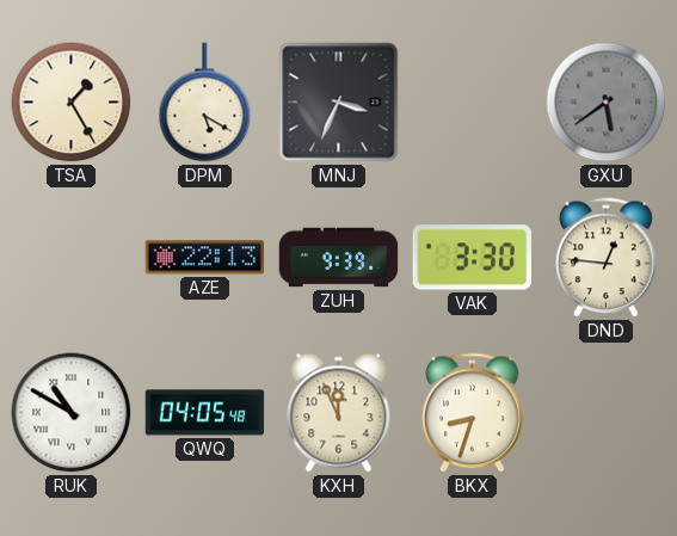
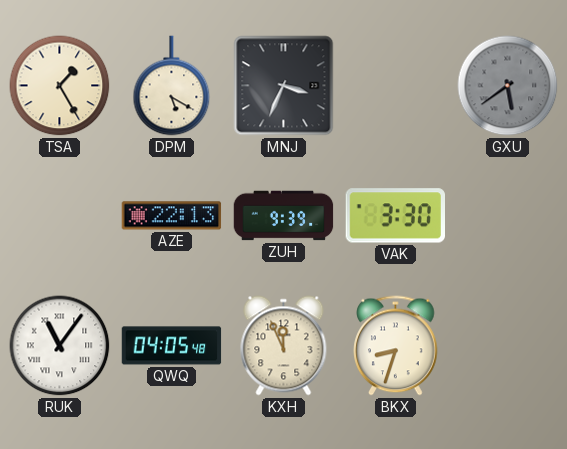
DND: 12:46 -> none
RUK: 10:50 -> 11:06
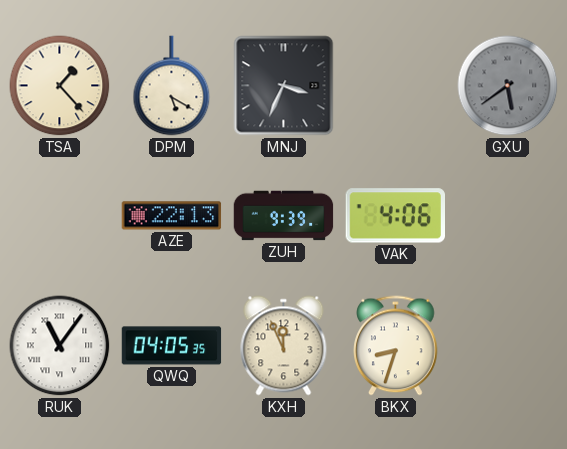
TSA: 1:25 -> 1:23
VAK: 3:30 -> 4:06
QWQ: 04:05:48 -> 04:05:35
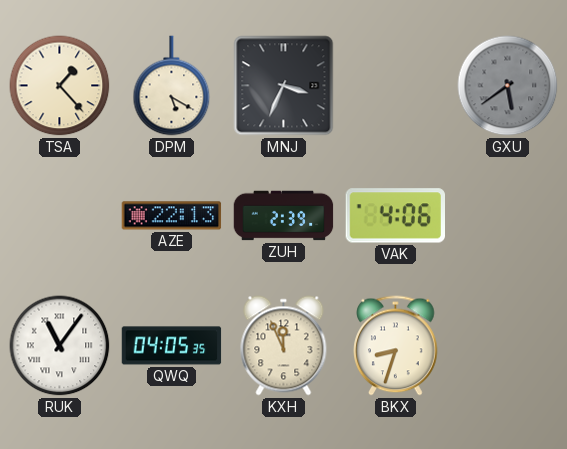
ZUH: 9:39 -> 2:39
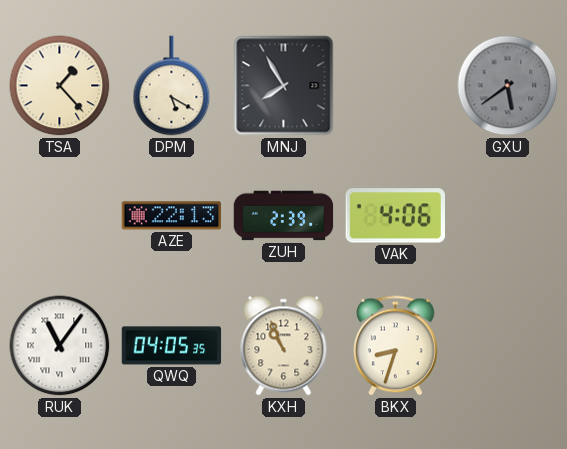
MNJ: 3:34 -> 7:55
KXH: 11:56 -> 10:56
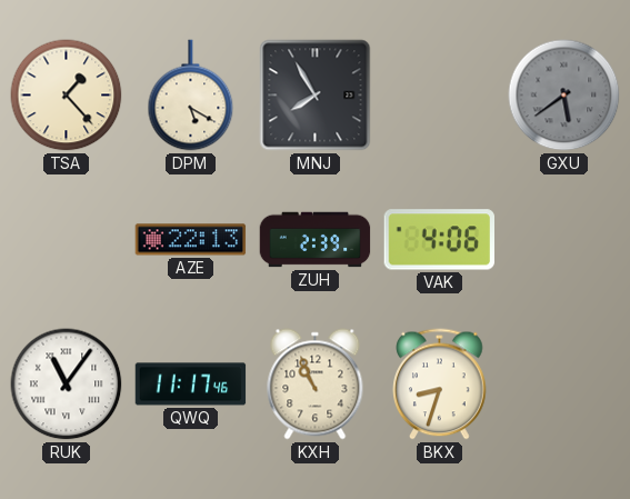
QWQ: 04:05 -> 11:17
